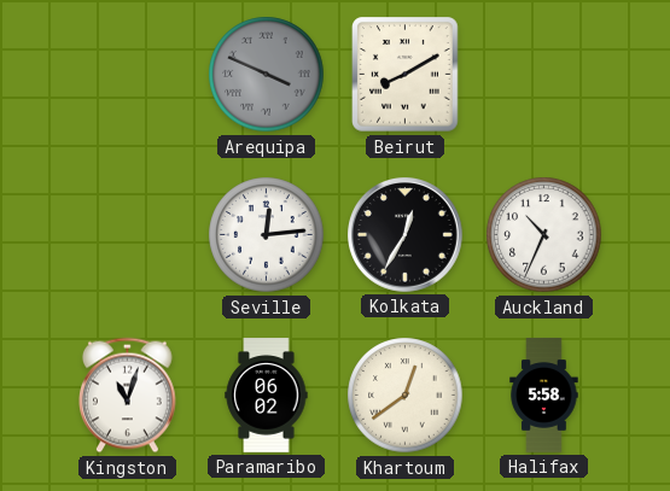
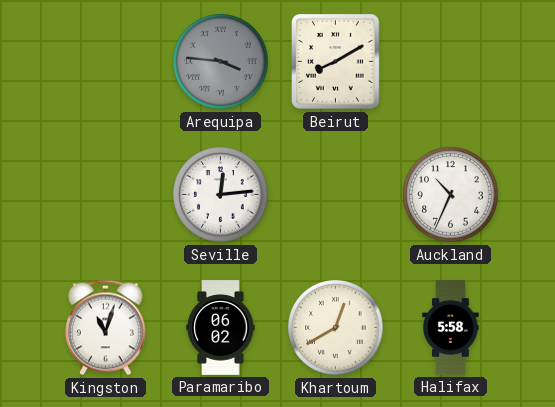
Arequipa: 3:49 -> 3:46
Kolkata: 12:35 -> none
Khartoum: 12:39 -> 12:40
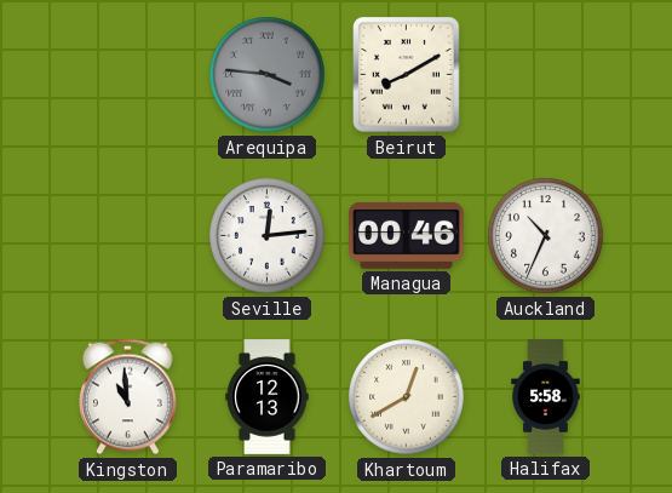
Managua: none -> 00:46
Kingston: 11:03 -> 10:59
Paramaribo: 06:02 -> 12:13
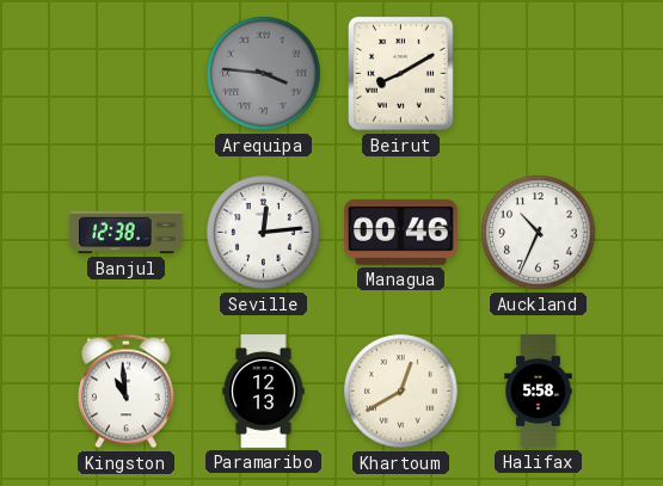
Banjul: none -> 12:38
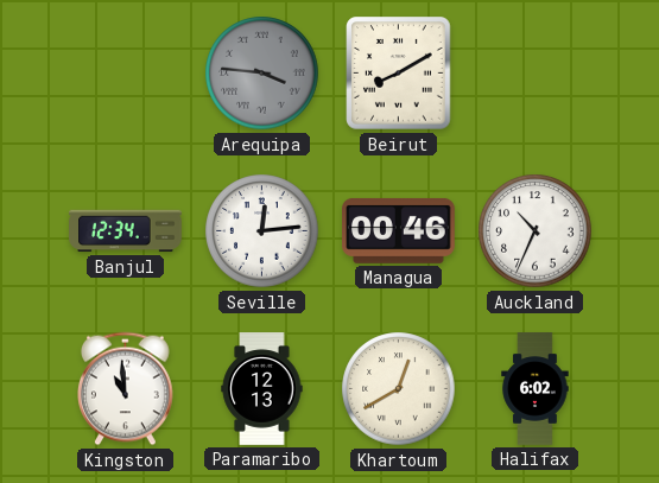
Banjul: 12:38 -> 12:34
Halifax: 5:58 -> 6:02
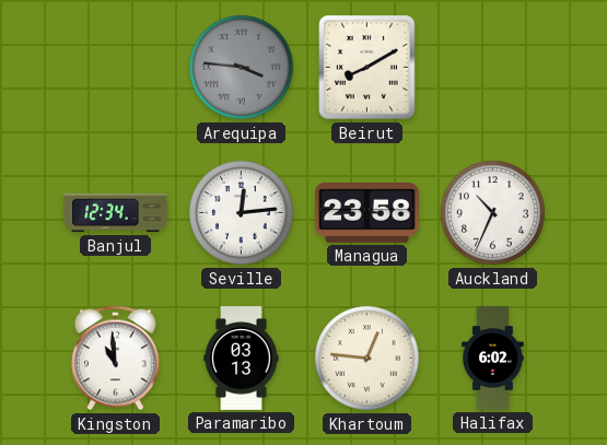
Managua: 00:46 -> 23:58
Paramaribo: 12:13 -> 03:13
Khartoum: 12:40 -> 12:46
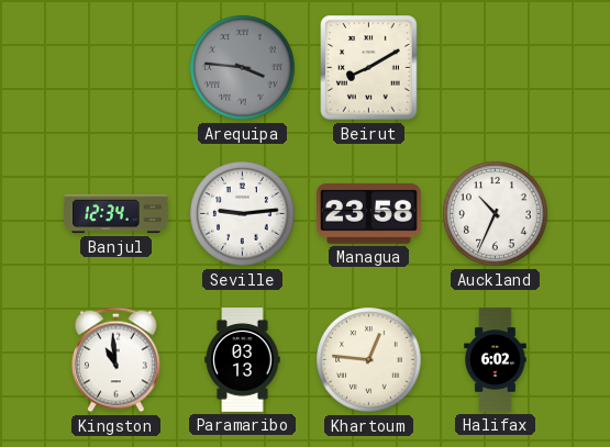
Seville: 12:14 -> 9:14
